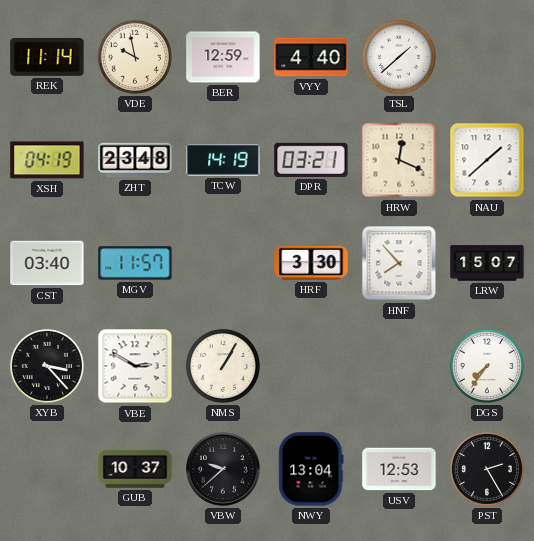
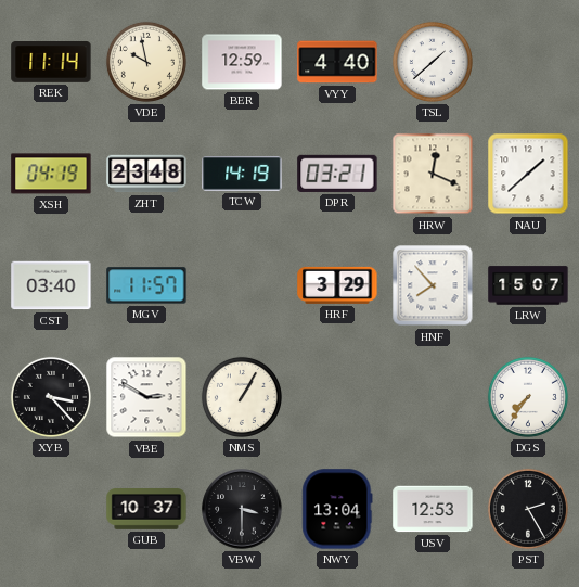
HRF: 3:30 -> 3:29
VBW: 9:38 -> 3:30
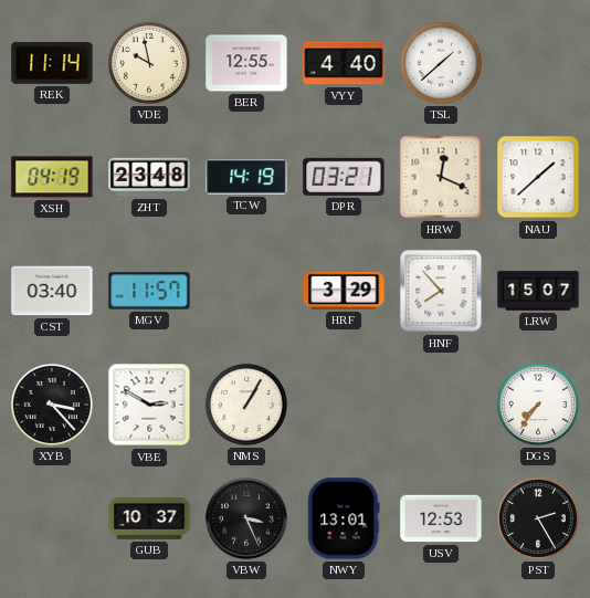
BER: 12:59 -> 12:55
VBW: 3:30 -> 3:26
NWY: 13:04 -> 13:01
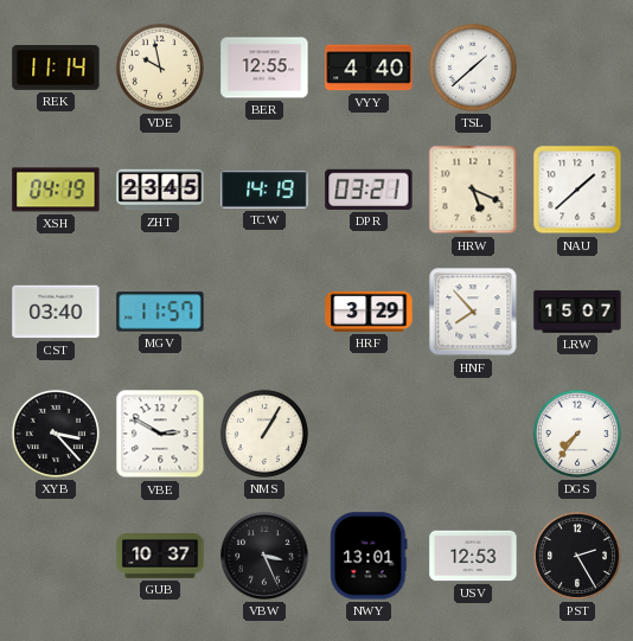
ZHT: 23:48 -> 23:45
HRW: 12:19 -> 5:19
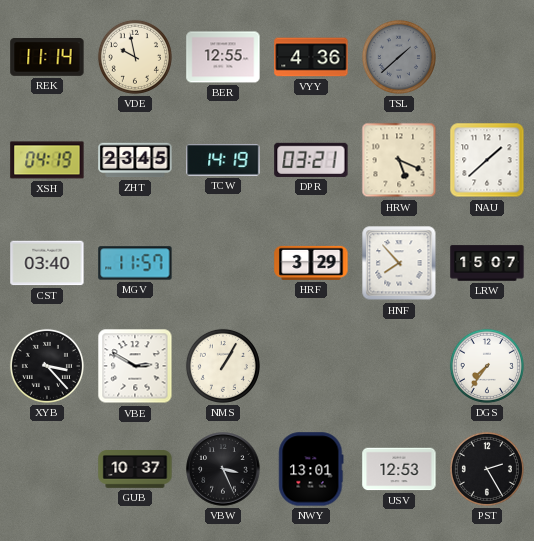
VYY: 4:40 -> 4:36
TSL dial: white -> grey
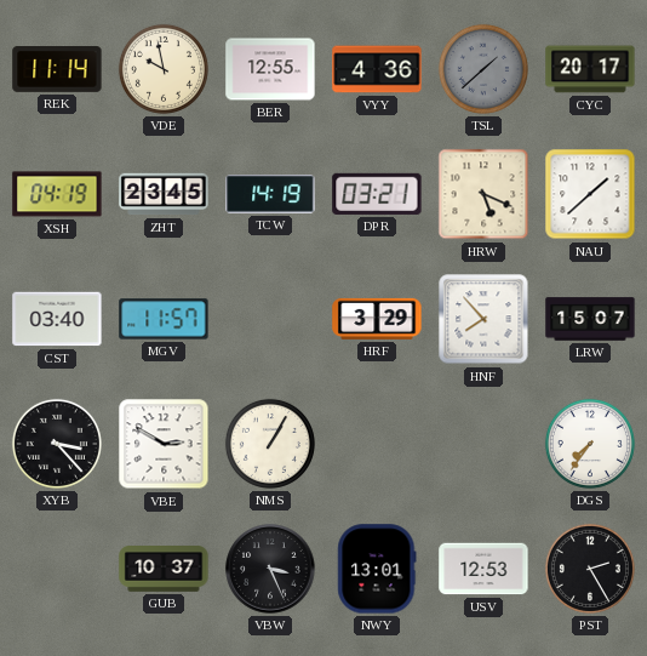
CYC: none -> 20:17
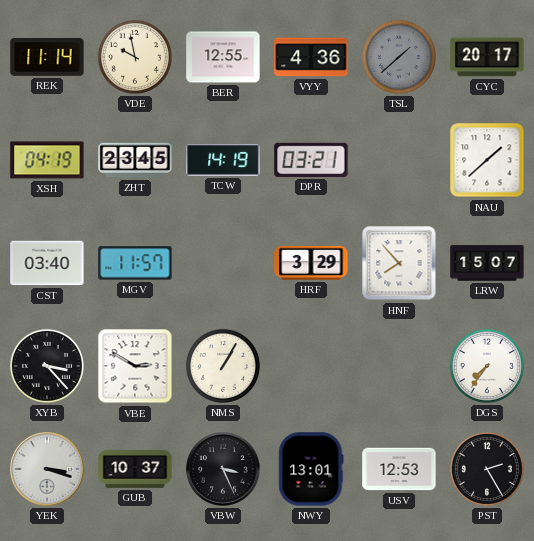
HRW: 5:19 -> none
YEK: none -> 3:18
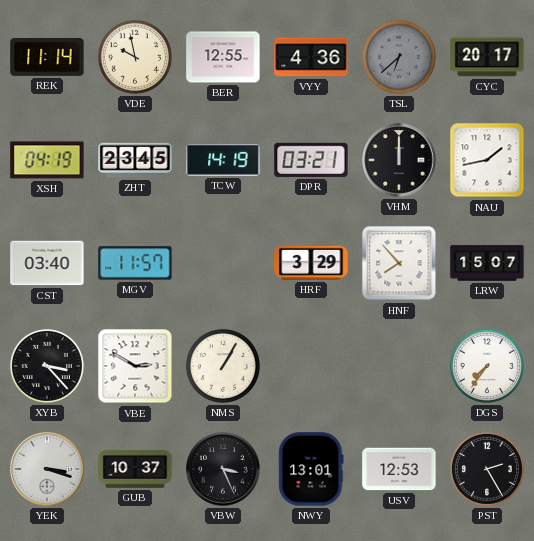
TSL: 1:38 -> 6:38
VHM: none -> 12:00
NAU: 1:38 -> 1:43
